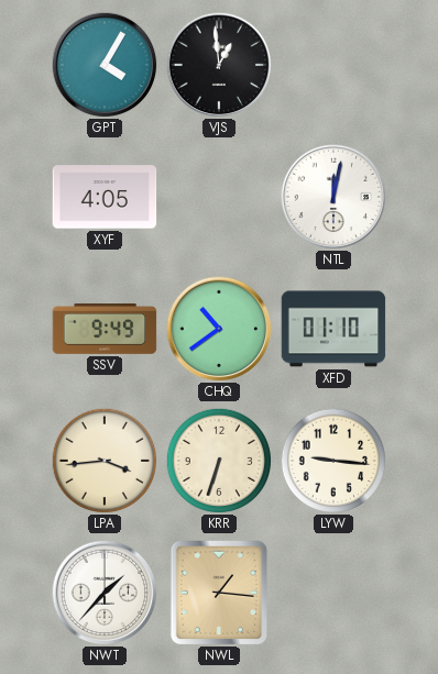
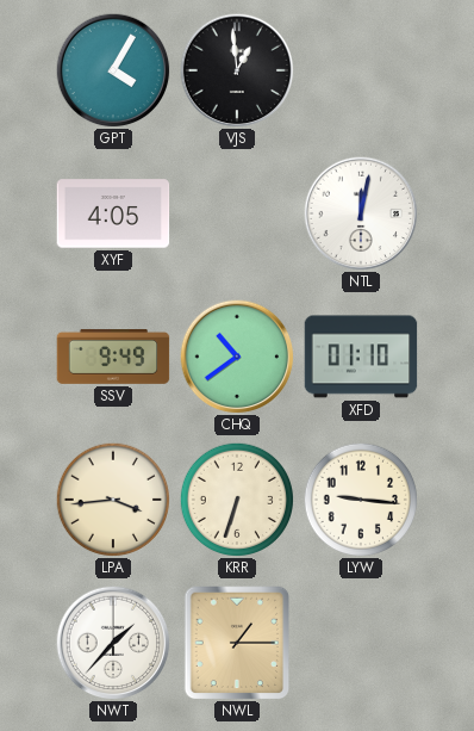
NWL: 1:16 -> 1:15
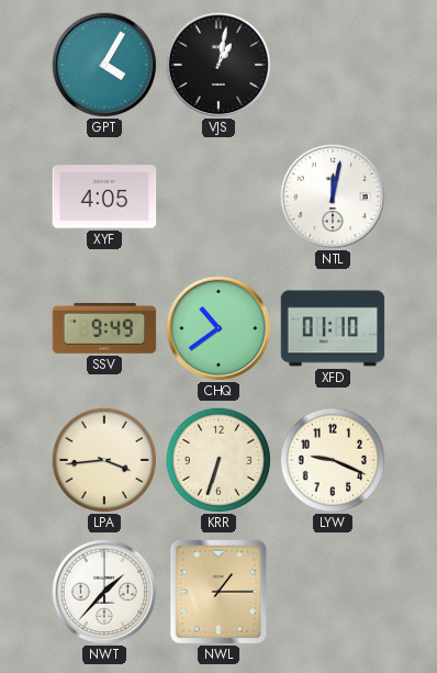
VJS: 12:59 -> 1:02
LYW: 9:16 -> 9:19
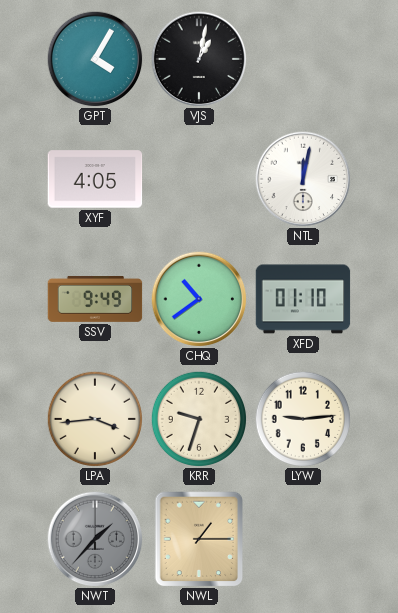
KRR: 6:33 -> 9:33
LYW: 9:19 -> 9:14
NWT dial: white -> grey
